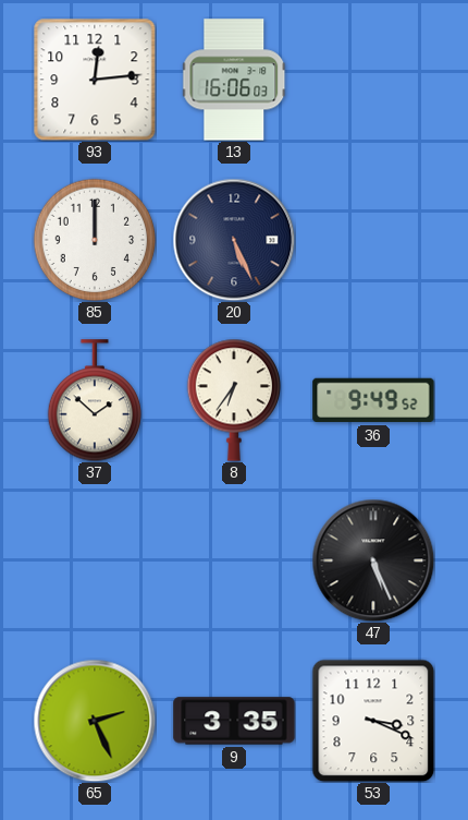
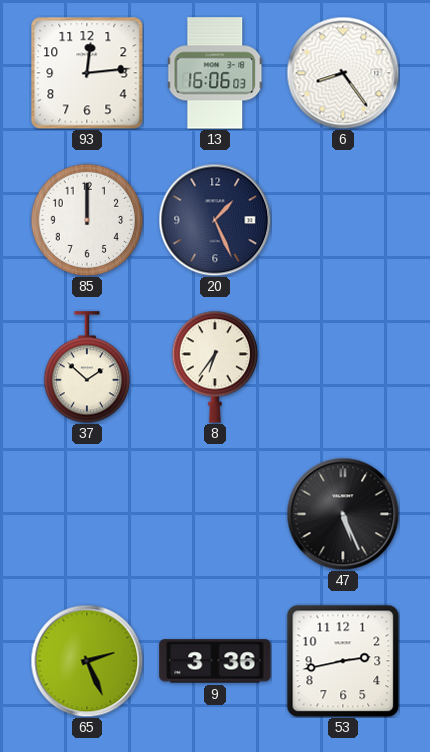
6: none -> 8:24
20: 5:26 -> 1:26
36: 9:49 -> none
9: 3:35 -> 3:36
53: 3:19 -> 2:43
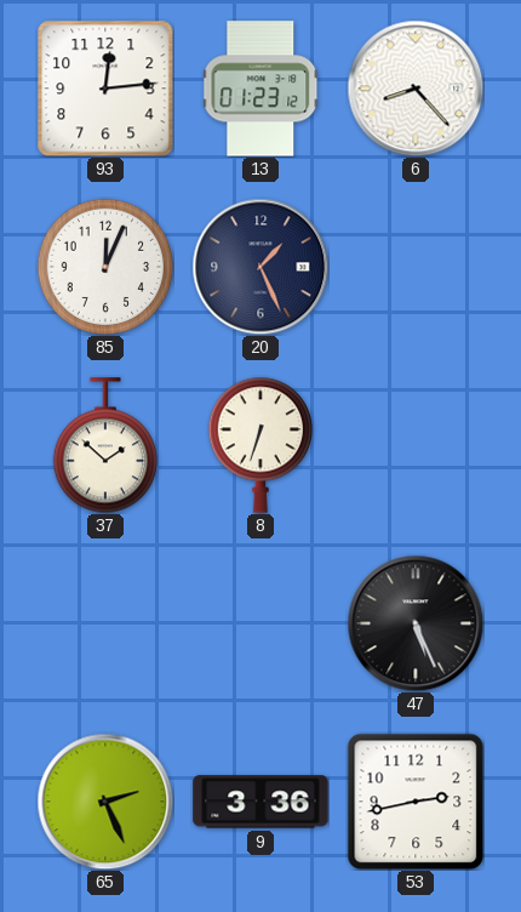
13: 16:06 -> 01:23
6: 8:24 -> 8:23
85: 12:00 -> 12:04
8: 6:36 -> 6:33
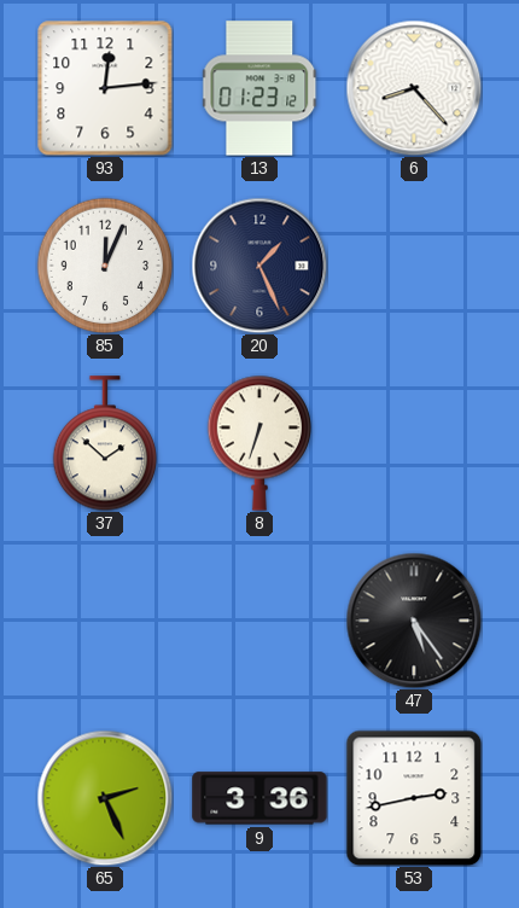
47: 5:26 -> 5:24
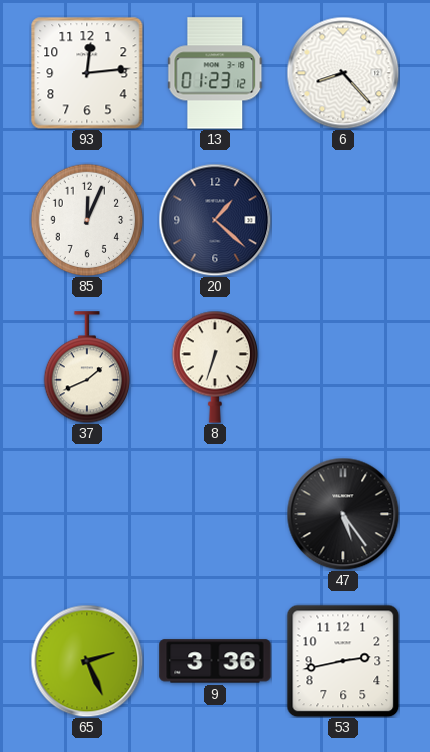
20: 1:26 -> 1:22
37: 1:52 -> 1:41
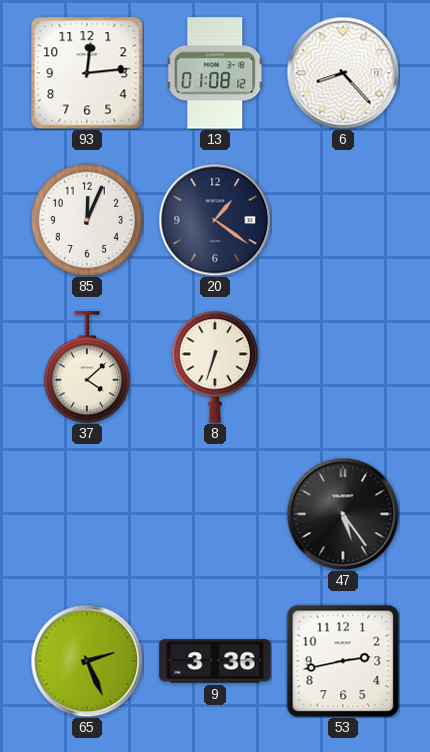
13: 01:23 -> 01:08
20: 1:22 -> 1:21
37: 1:41 -> 4:08
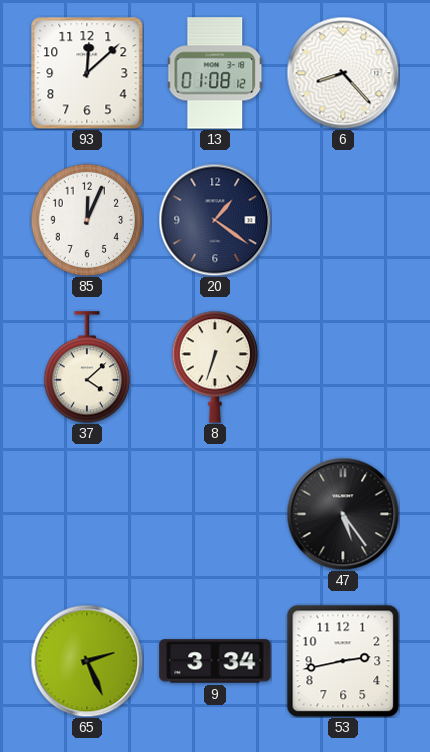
93: 12:14 -> 12:08
9: 3:36 -> 3:34
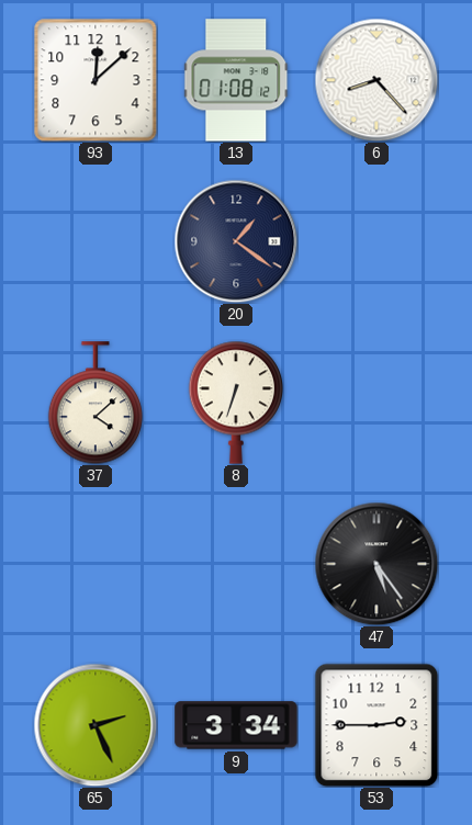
85: 12:04 -> none
53: 2:43 -> 2:45
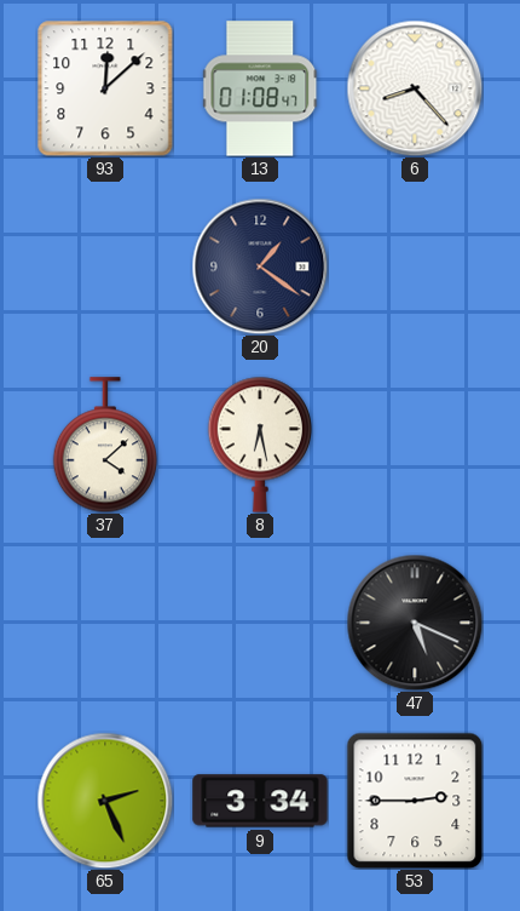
13: 01:08:12 -> 01:08:47
8: 6:33 -> 6:28
47: 5:24 -> 5:19
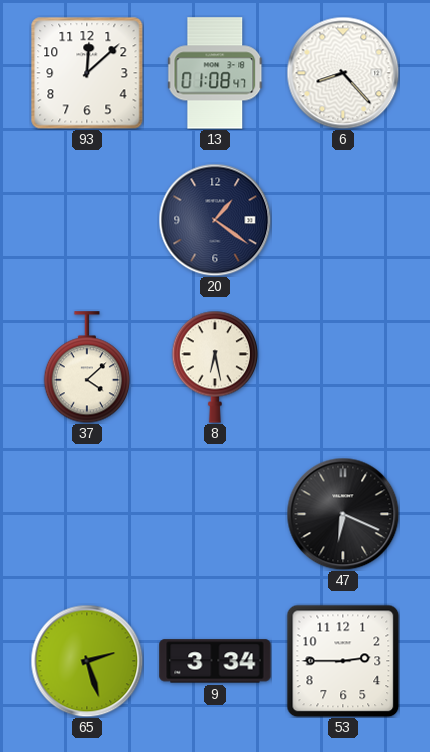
47: 5:19 -> 6:19
65: 2:26 -> 2:27
